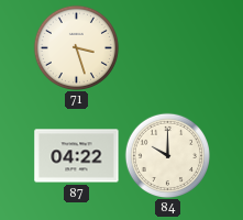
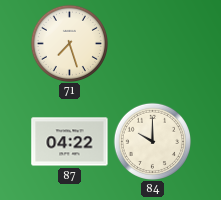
71: 3:27 -> 7:27
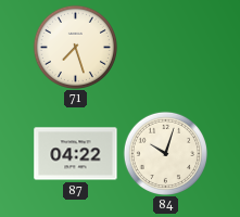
84: 10:00 -> 10:03
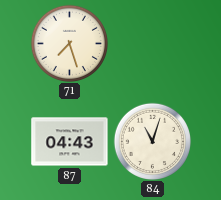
87: 04:22 -> 04:43
84: 10:03 -> 11:03
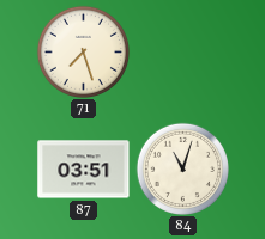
87: 04:43 -> 03:51
